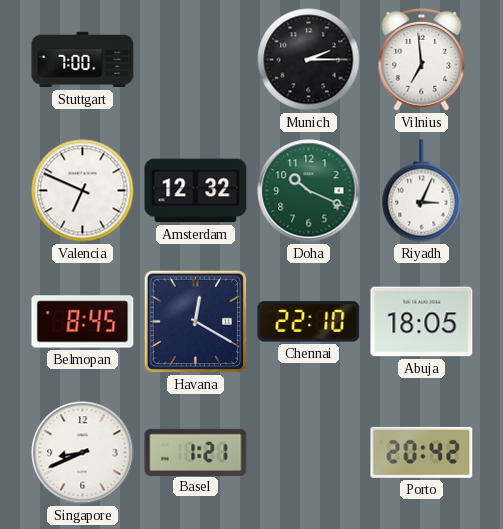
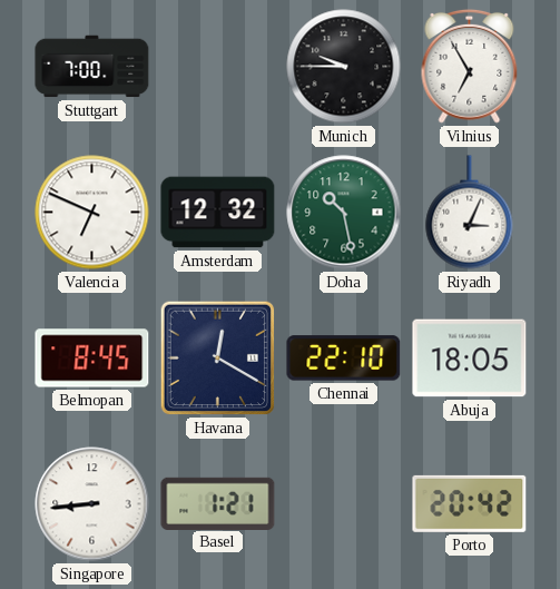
Munich: 2:15 -> 9:45
Vilnius: 6:59 -> 6:55
Doha: 10:19 -> 10:28
Singapore: 8:41 -> 8:44
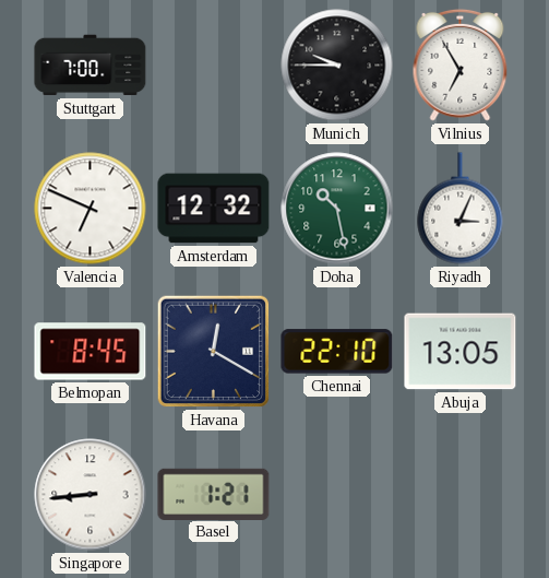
Abuja: 18:05 -> 13:05
Porto: 20:42 -> none
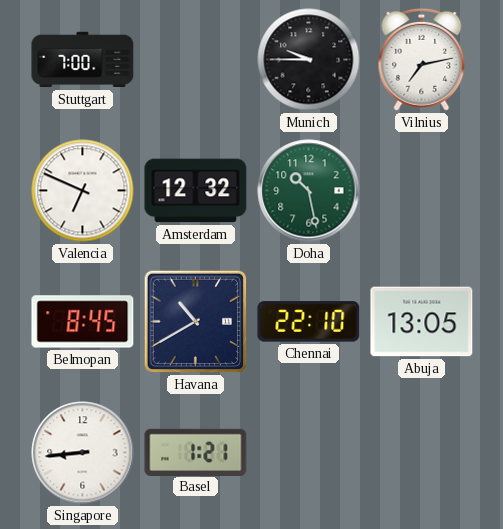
Vilnius: 6:55 -> 7:13
Riyadh: 3:04 -> none
Havana: 12:20 -> 10:40
